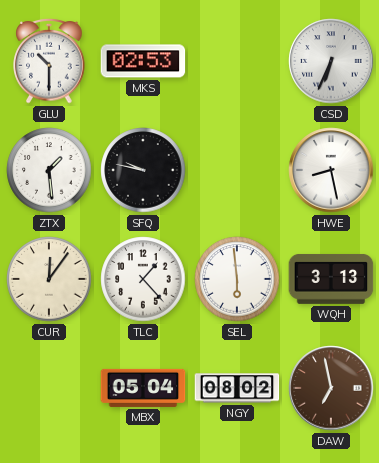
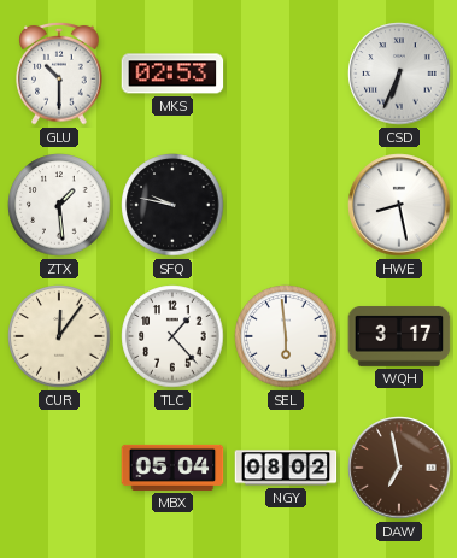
WQH: 3:13 -> 3:17
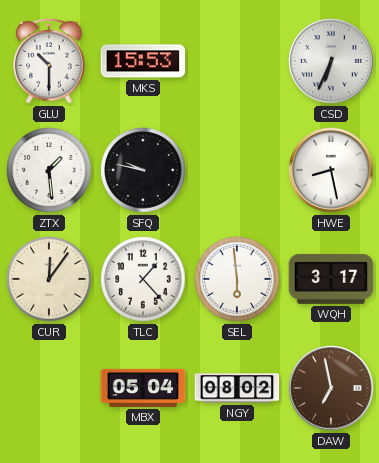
MKS: 02:53 -> 15:53
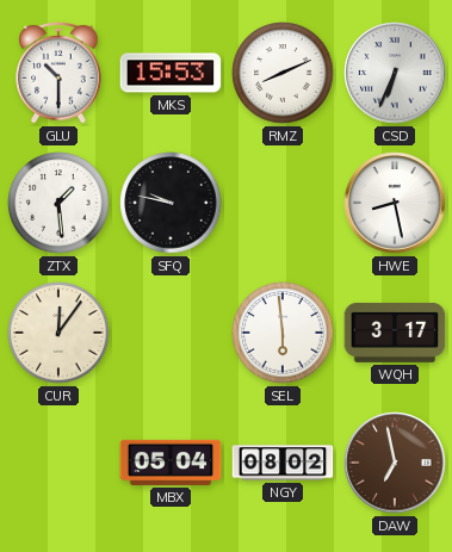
RMZ: none -> 8:11
TLC: 1:23 -> none
